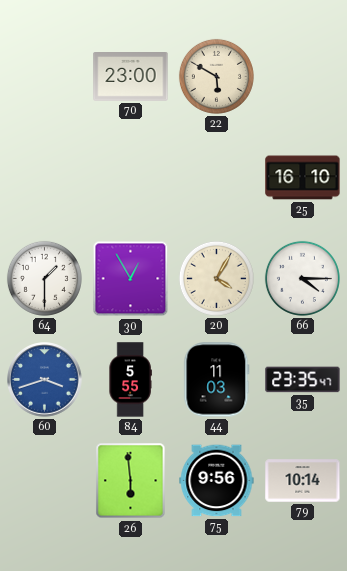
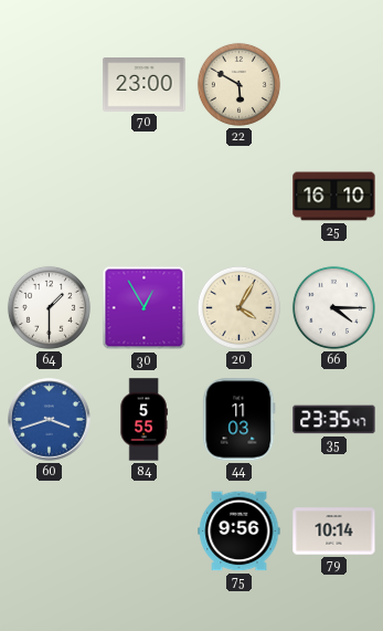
26: 5:59 -> none
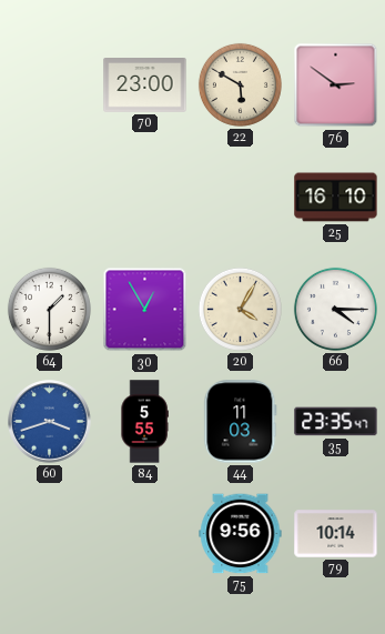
76: none -> 2:51
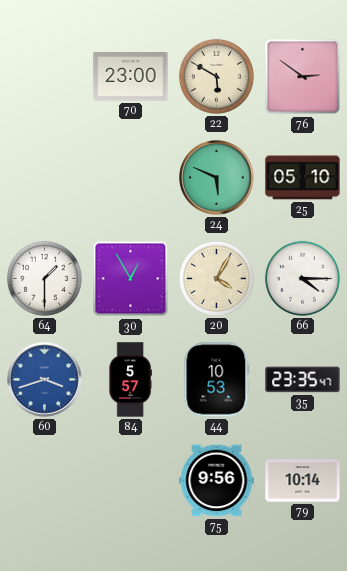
24: none -> 5:49
25: 16:10 -> 05:10
84: 5:55 -> 5:57
44: 11:03 -> 10:53
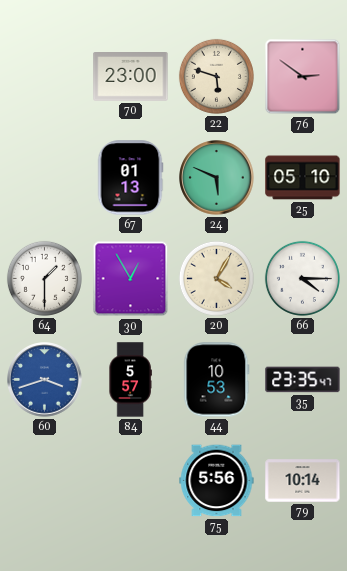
22: 5:50 -> 5:48
67: none -> 01:13
75: 9:56 -> 5:56
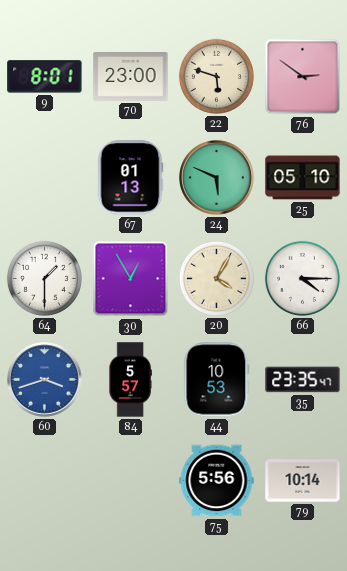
9: none -> 8:01
